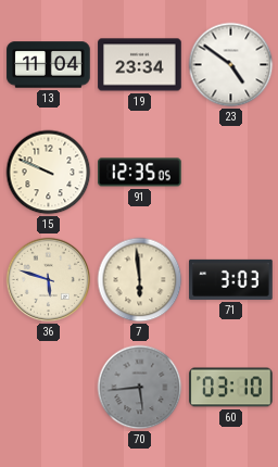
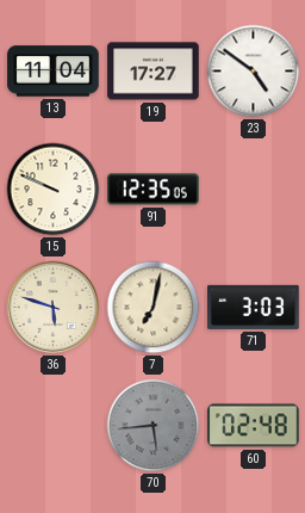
19: 23:34 -> 17:27
7: 5:59 -> 7:02
60: 03:10 -> 02:48
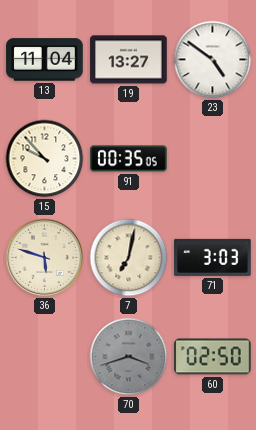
19: 17:27 -> 13:27
15: 9:49 -> 9:53
91: 12:35 -> 00:35
70: 5:44 -> 3:42
60: 02:48 -> 02:50
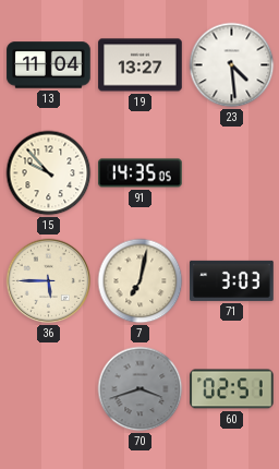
23: 4:51 -> 4:29
91: 00:35 -> 14:35
36: 5:48 -> 5:45
60: 02:50 -> 02:51
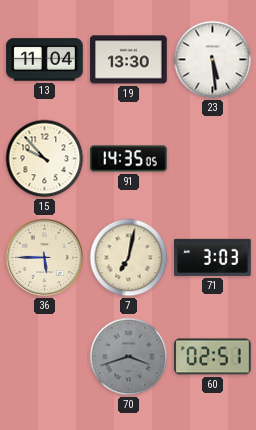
19: 13:27 -> 13:30
23: 4:29 -> 5:29
